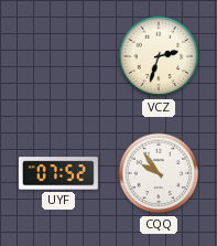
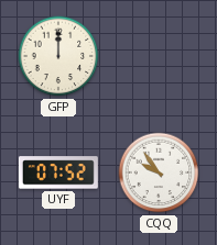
GFP: none -> 12:00
VCZ: 2:33 -> none
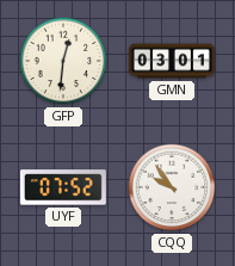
GFP: 12:00 -> 12:31
GMN: none -> 03:01
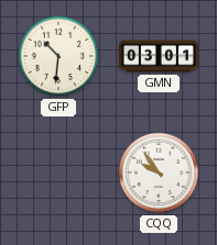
GFP: 12:31 -> 10:31
UYF: 07:52 -> none
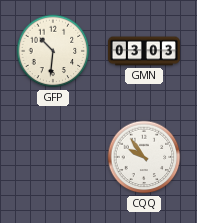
GMN: 03:01 -> 03:03
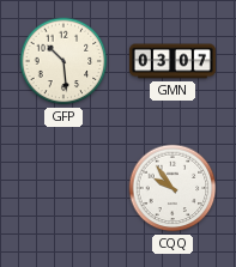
GFP: 10:31 -> 10:29
GMN: 03:03 -> 03:07
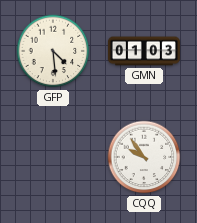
GFP: 10:29 -> 4:29
GMN: 03:07 -> 01:03
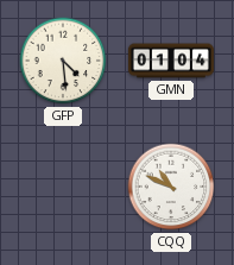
GMN: 01:03 -> 01:04
CQQ: 9:54 -> 10:49
